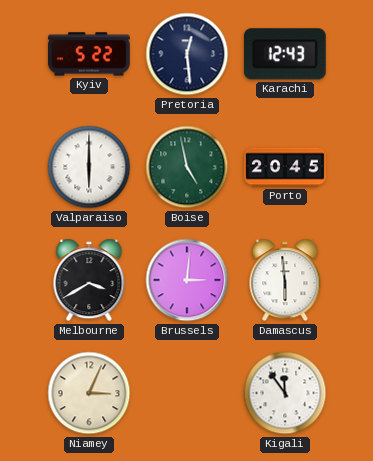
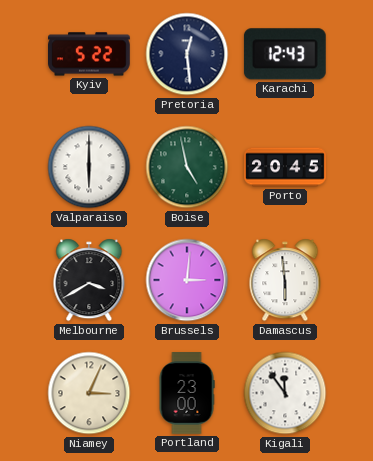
Portland: none -> 23:00
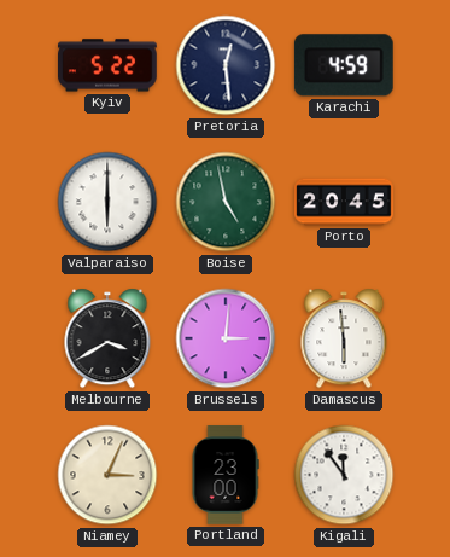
Karachi: 12:43 -> 4:59
